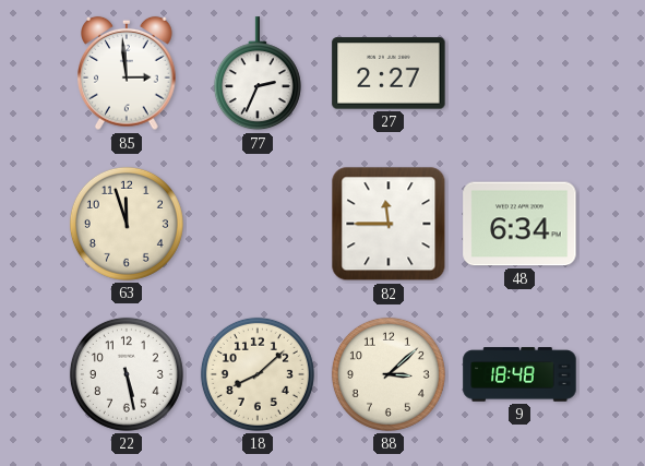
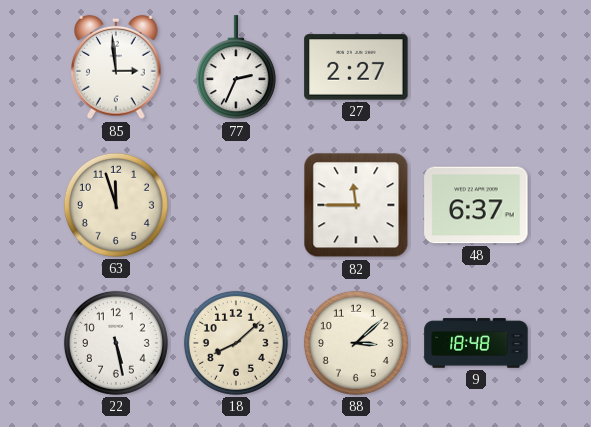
48: 6:34 -> 6:37
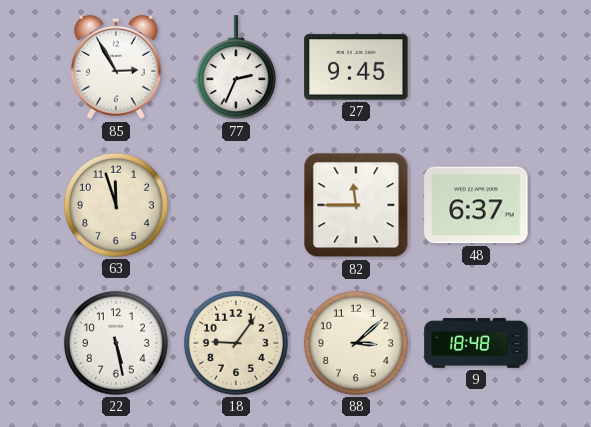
85: 2:59 -> 2:55
27: 2:27 -> 9:45
18: 8:08 -> 9:06
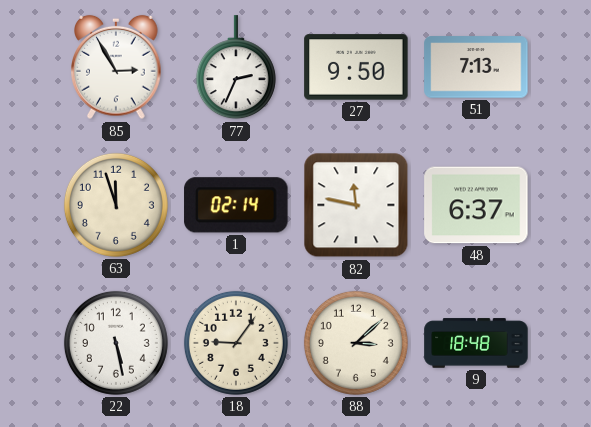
27: 9:45 -> 9:50
51: none -> 7:13
1: none -> 02:14
82: 11:45 -> 11:47
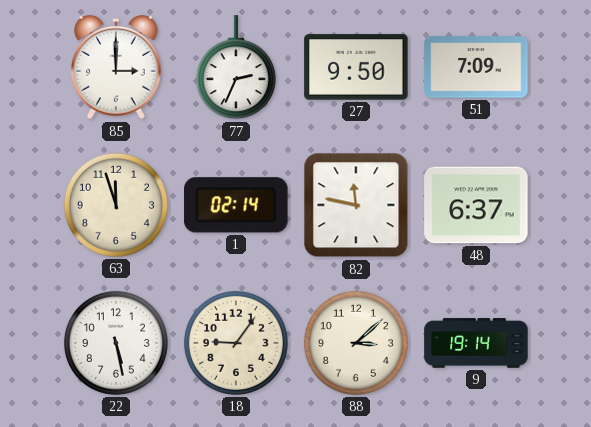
85: 2:55 -> 3:00
51: 7:13 -> 7:09
9: 18:48 -> 19:14
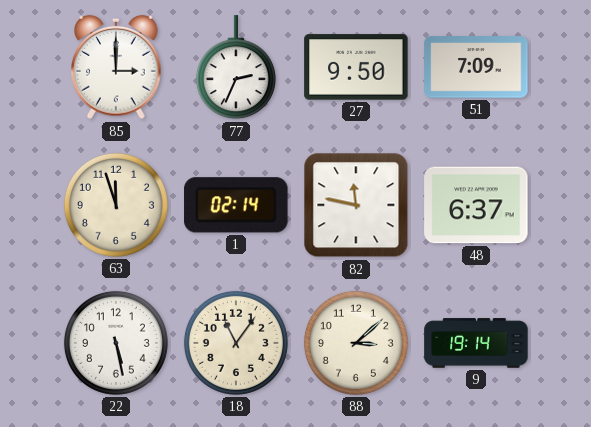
18: 9:06 -> 11:06
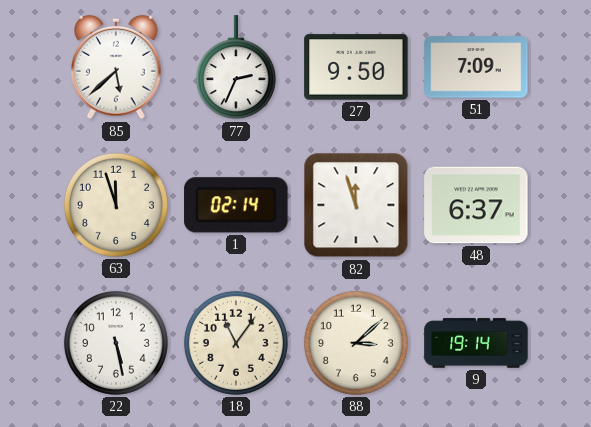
85: 3:00 -> 5:38
82: 11:47 -> 11:57
